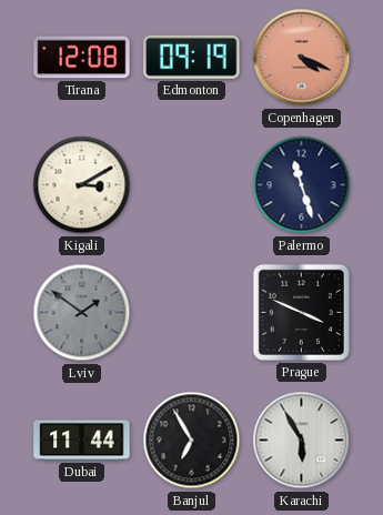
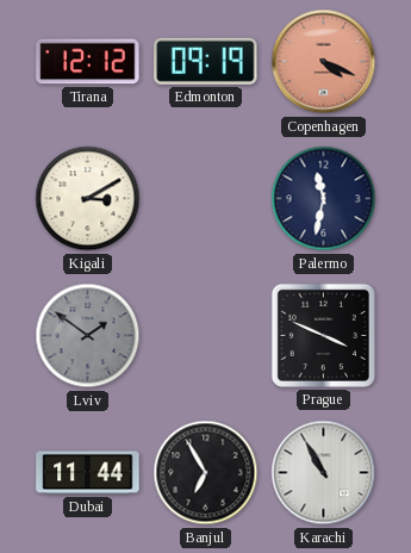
Tirana: 12:08 -> 12:12
Palermo: 11:27 -> 11:32
Karachi: 5:55 -> 10:55
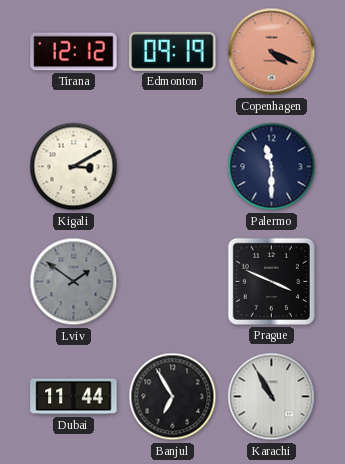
Palermo: 11:32 -> 11:30
